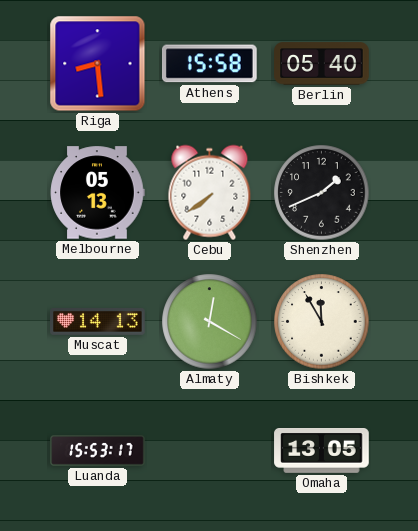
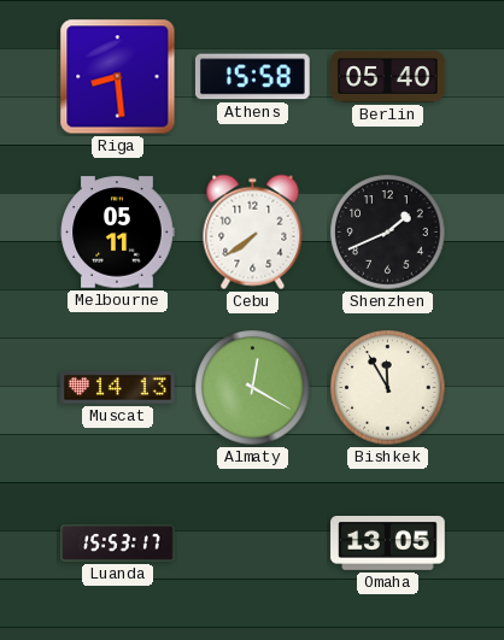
Melbourne: 05:13 -> 05:11
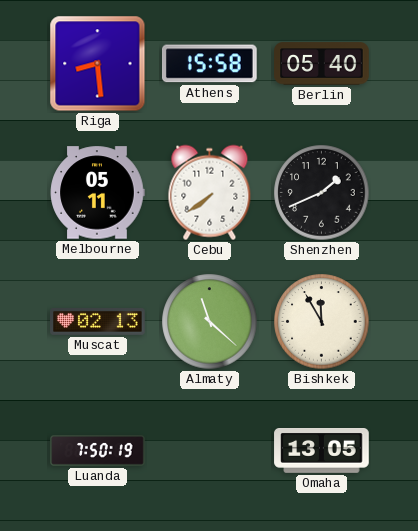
Muscat: 14:13 -> 02:13
Almaty: 12:20 -> 11:22
Luanda: 15:53 -> 7:50
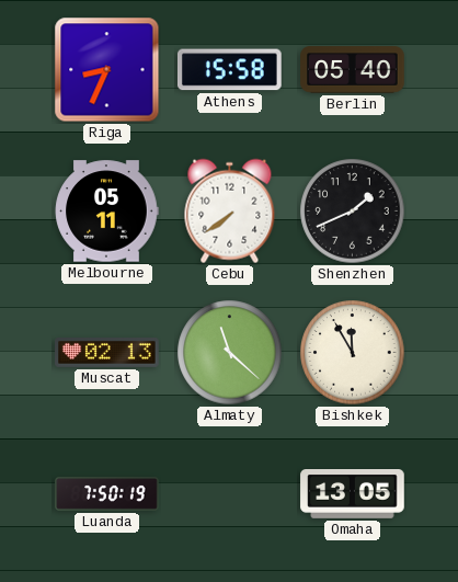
Riga: 8:29 -> 8:34
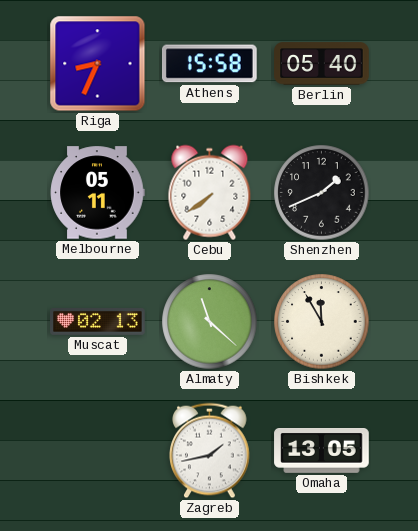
Luanda: 7:50 -> none
Zagreb: none -> 1:43
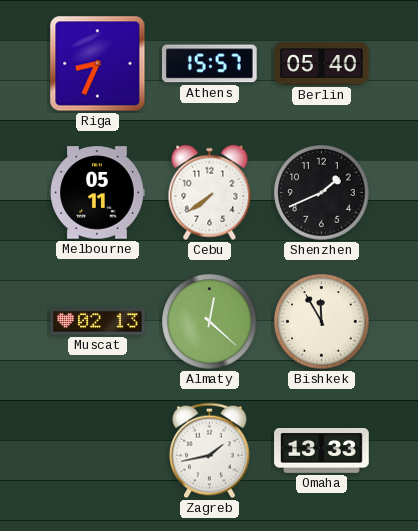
Athens: 15:58 -> 15:57
Almaty: 11:22 -> 12:22
Omaha: 13:05 -> 13:33
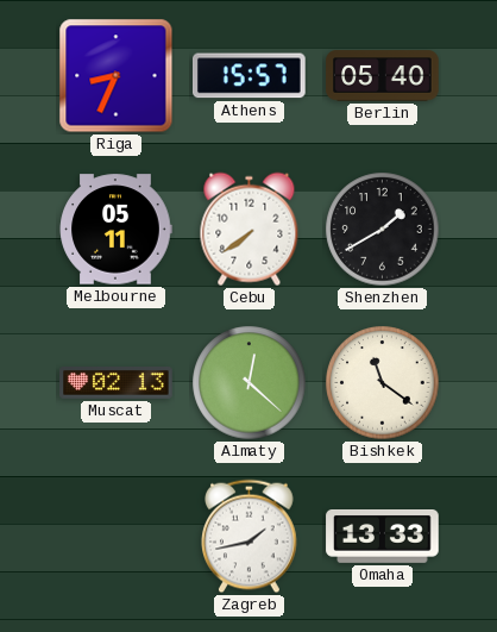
Shenzhen: 1:41 -> 1:40
Bishkek: 11:55 -> 11:21
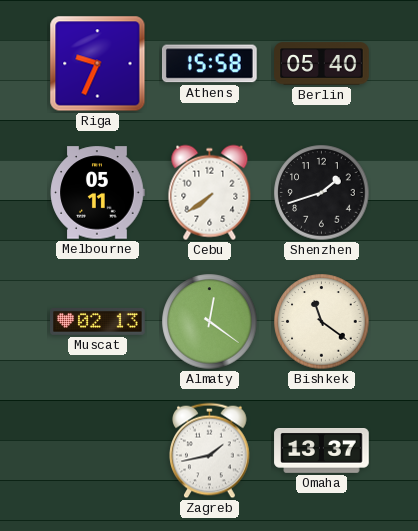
Riga: 8:34 -> 9:34
Athens: 15:57 -> 15:58
Shenzhen: 1:40 -> 1:42
Almaty: 12:22 -> 12:21
Omaha: 13:33 -> 13:37
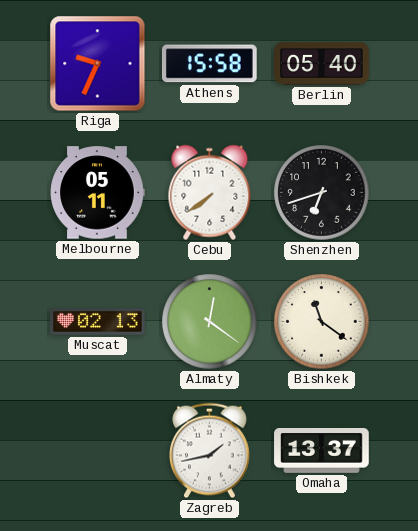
Shenzhen: 1:42 -> 6:42
